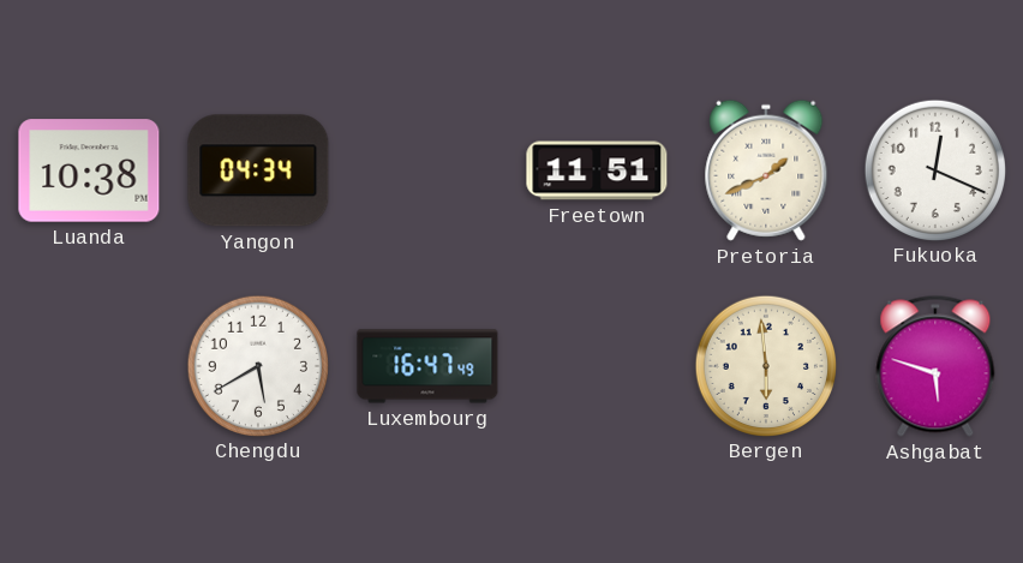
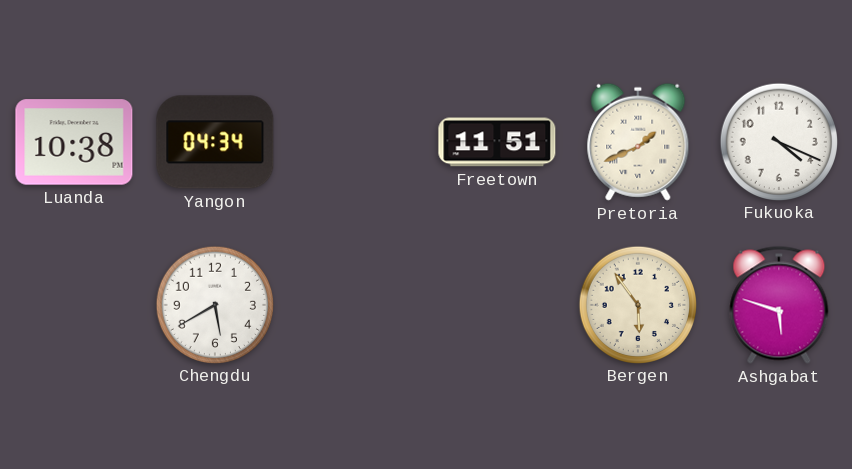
Fukuoka: 12:19 -> 4:19
Luxembourg: 16:47 -> none
Bergen: 5:59 -> 5:54
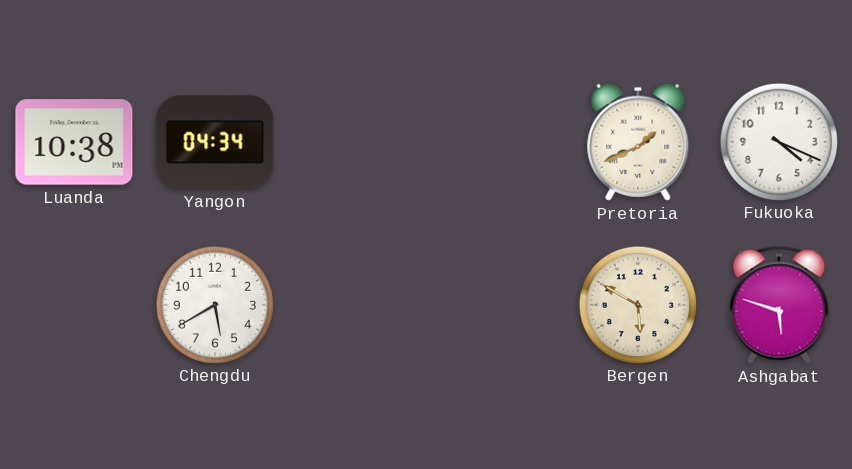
Freetown: 11:51 -> none
Bergen: 5:54 -> 5:50
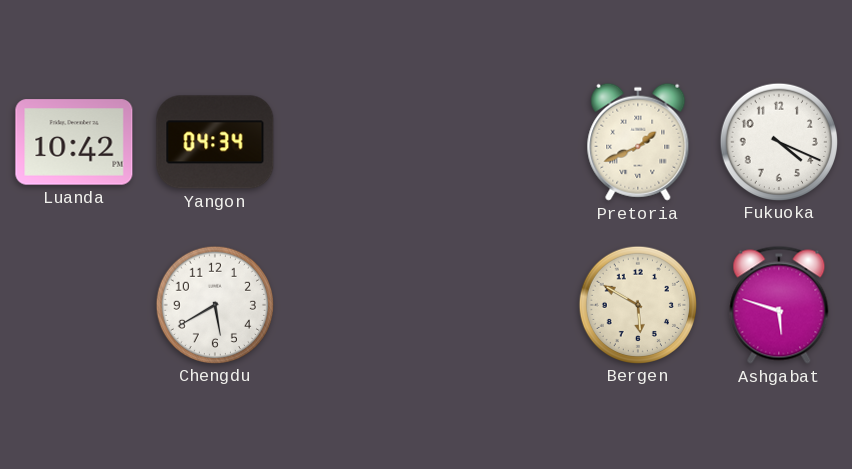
Luanda: 10:38 -> 10:42
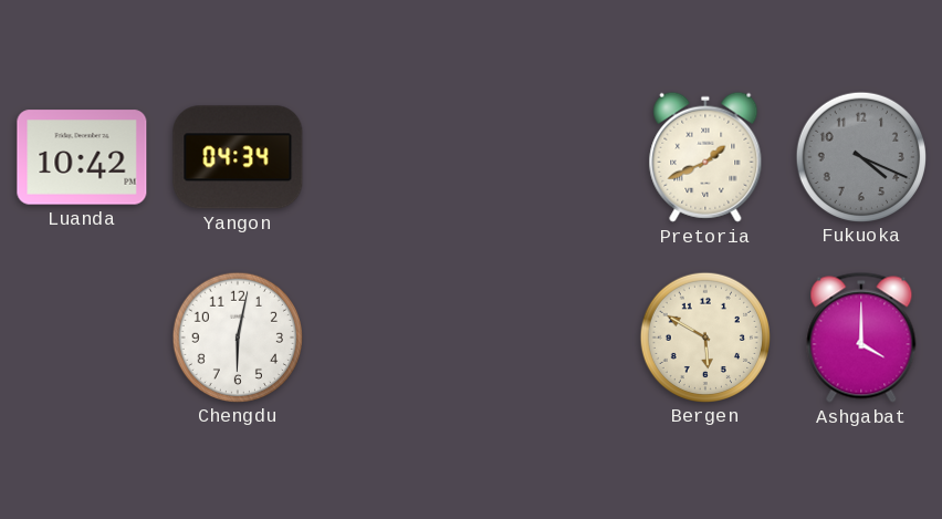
Fukuoka dial: white -> grey
Chengdu: 5:40 -> 6:02
Ashgabat: 5:48 -> 4:00
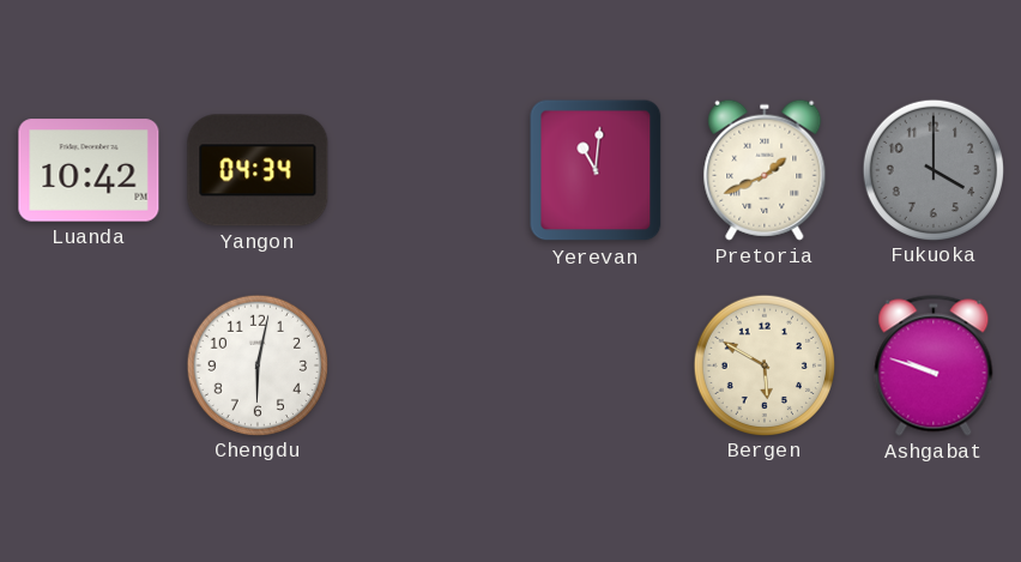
Yerevan: none -> 11:01
Fukuoka: 4:19 -> 4:00
Ashgabat: 4:00 -> 9:48
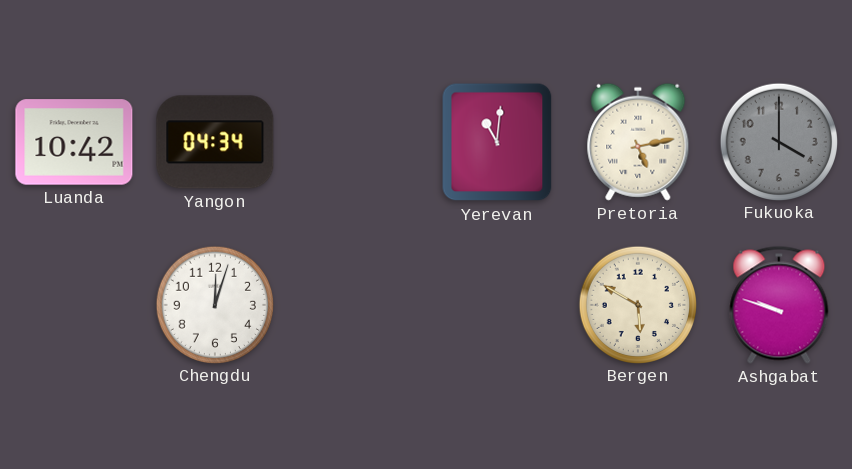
Pretoria: 1:41 -> 5:13
Chengdu: 6:02 -> 12:03
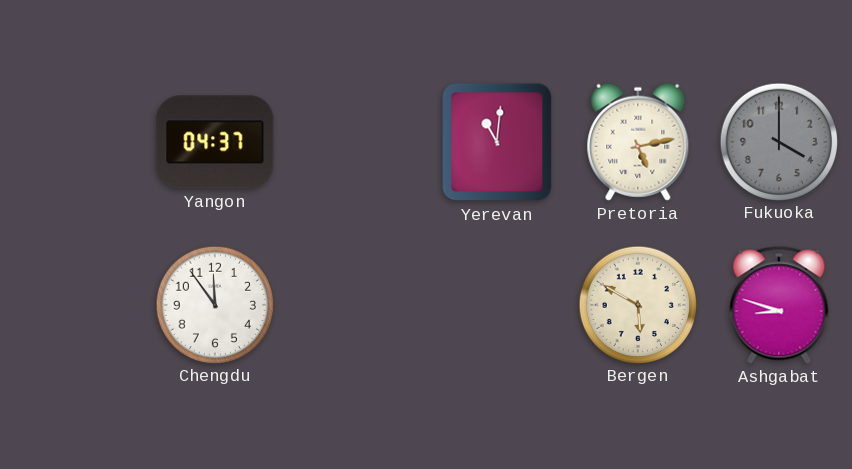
Luanda: 10:42 -> none
Yangon: 04:34 -> 04:37
Chengdu: 12:03 -> 11:54
Ashgabat: 9:48 -> 8:48
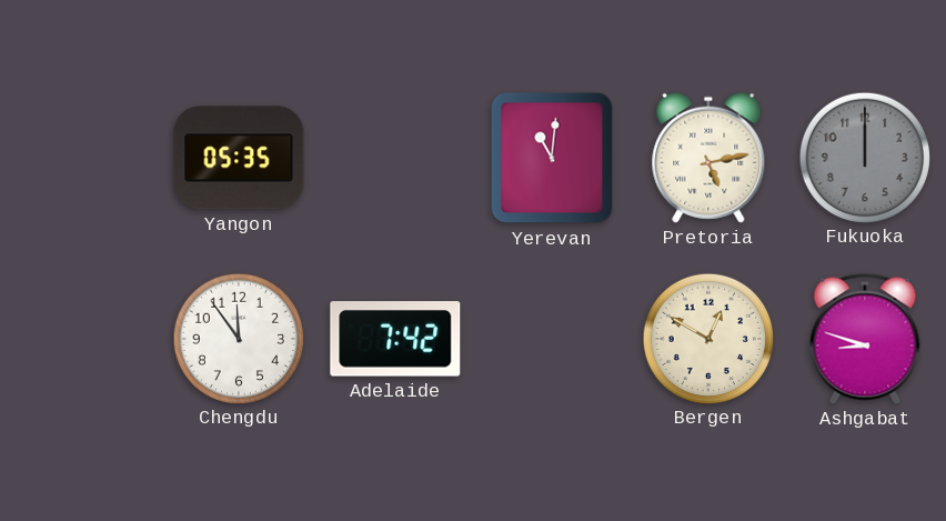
Yangon: 04:37 -> 05:35
Fukuoka: 4:00 -> 12:00
Adelaide: none -> 7:42
Bergen: 5:50 -> 12:50
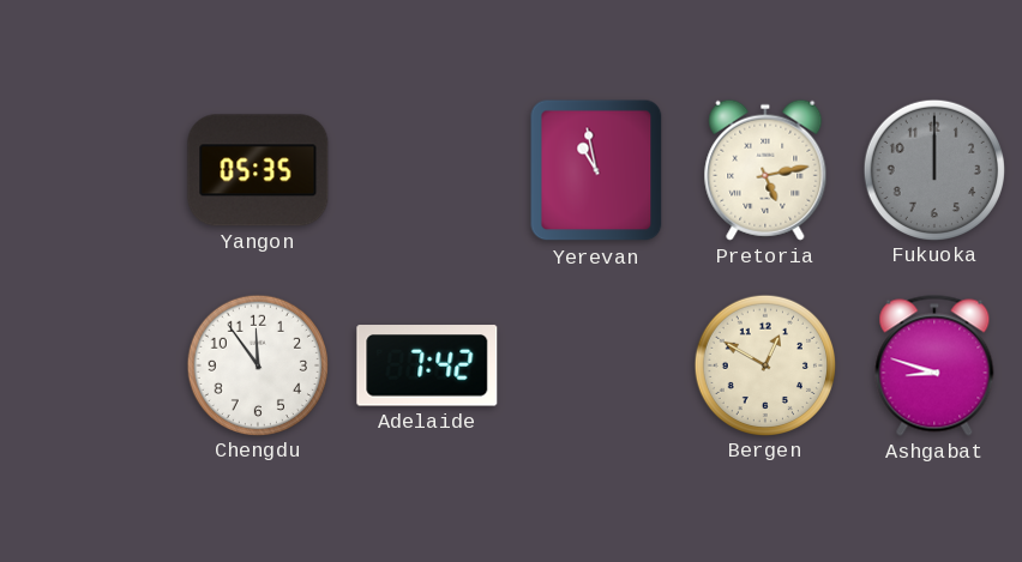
Yerevan: 11:01 -> 10:58
